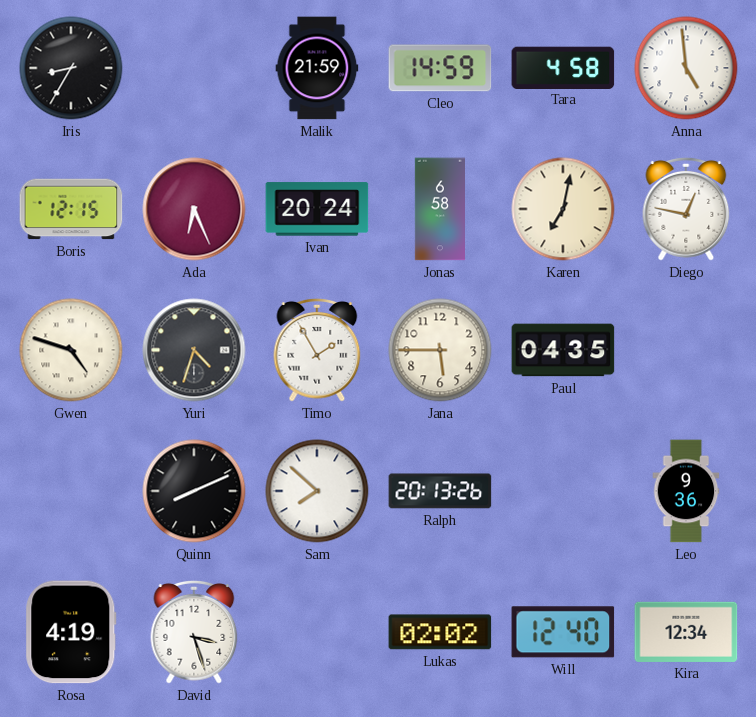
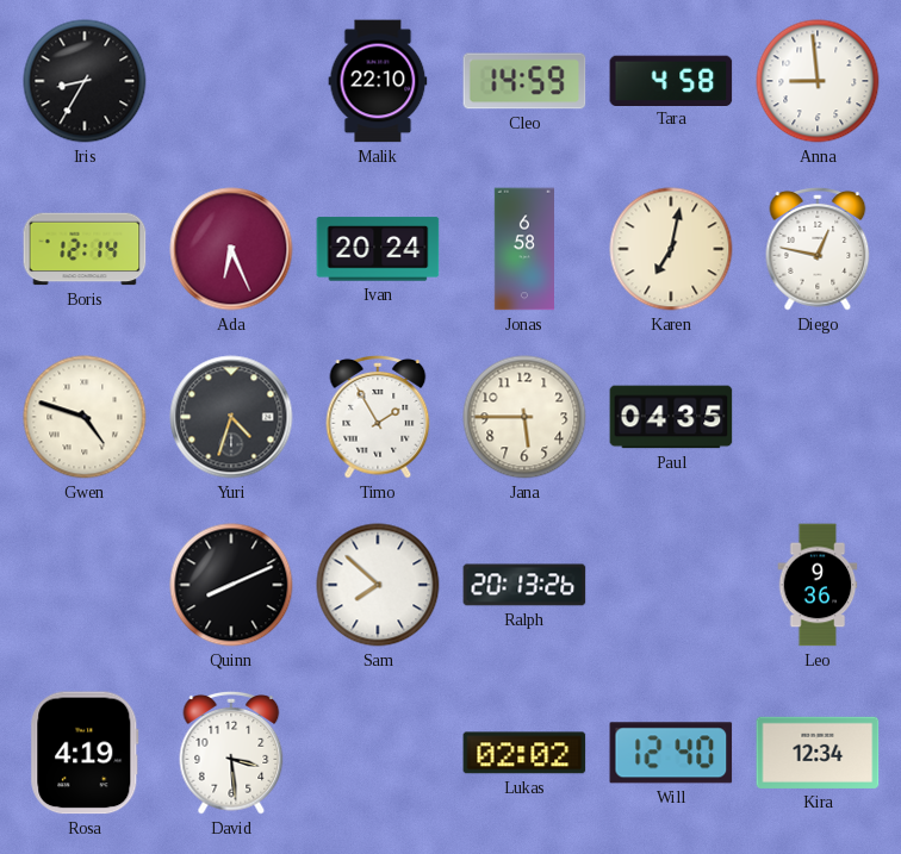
Malik: 21:59 -> 22:10
Anna: 4:59 -> 8:59
Boris: 12:15 -> 12:14
David: 3:27 -> 3:29
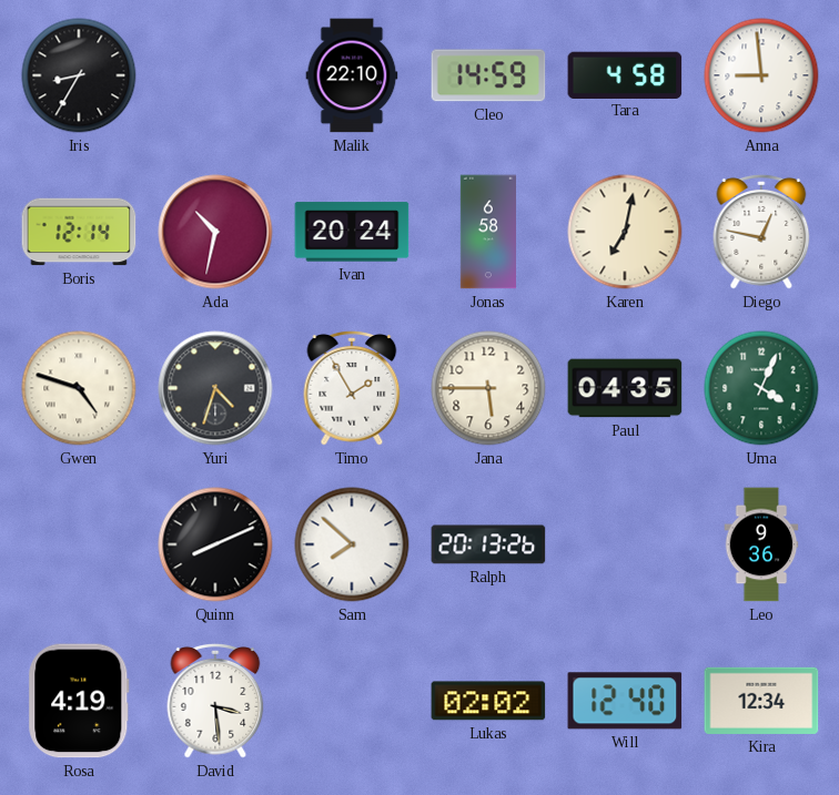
Ada: 6:26 -> 10:32
Uma: none -> 4:04
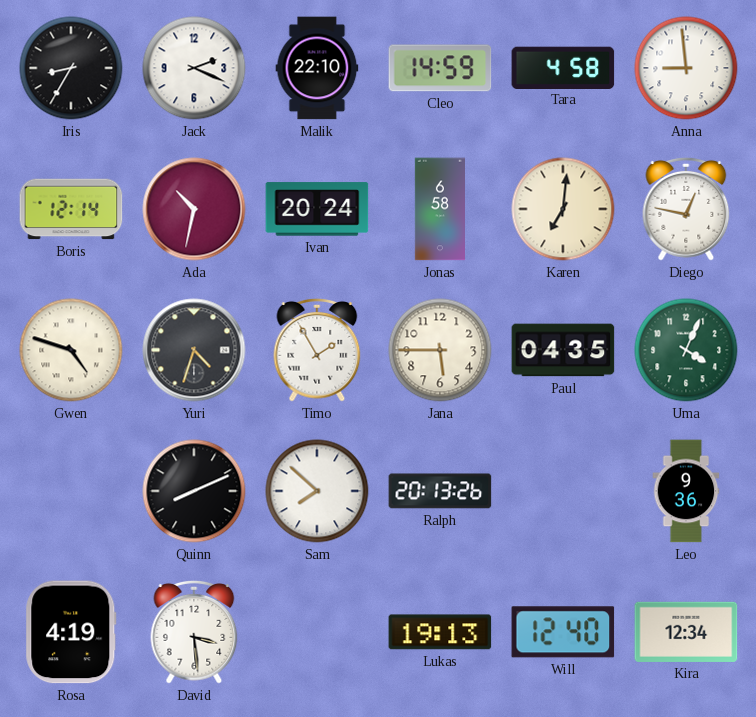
Jack: none -> 2:19
Karen: 7:02 -> 7:01
Lukas: 02:02 -> 19:13
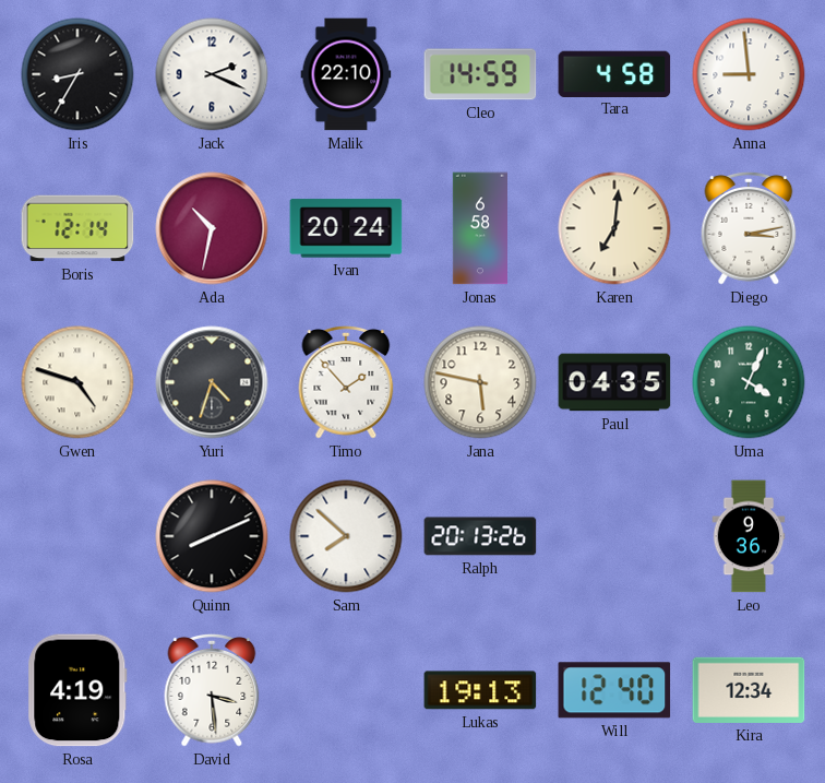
Diego: 12:47 -> 3:13
Timo: 1:55 -> 1:53
Jana: 5:45 -> 5:47
